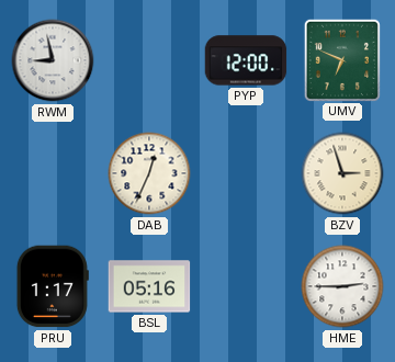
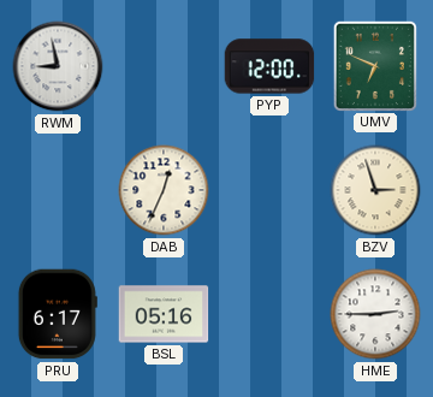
PRU: 1:17 -> 6:17
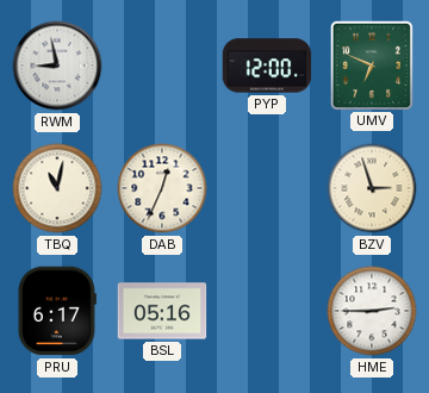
TBQ: none -> 11:02
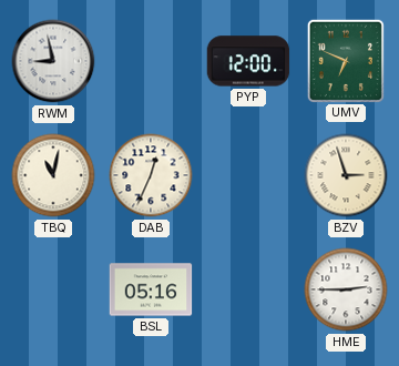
PRU: 6:17 -> none
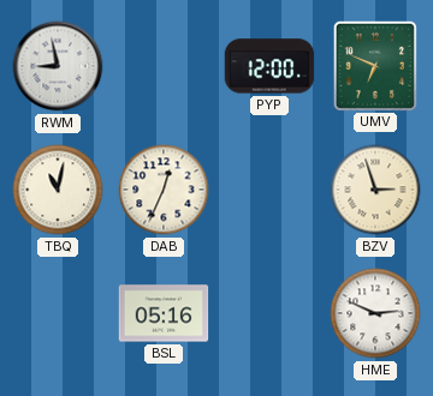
HME: 2:45 -> 2:49
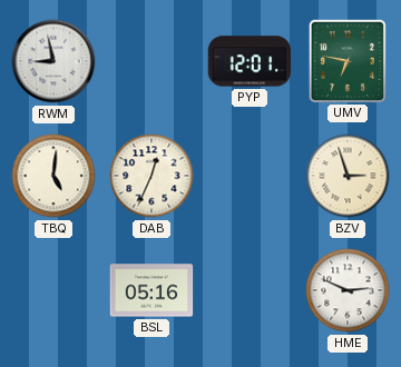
PYP: 12:00 -> 12:01
UMV: 6:49 -> 6:47
TBQ: 11:02 -> 5:01
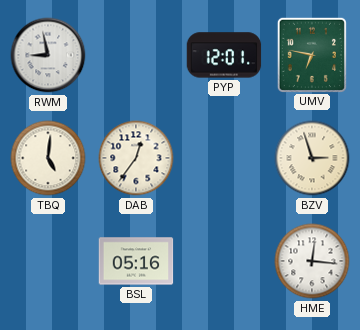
DAB: 12:34 -> 12:36
HME: 2:49 -> 12:16
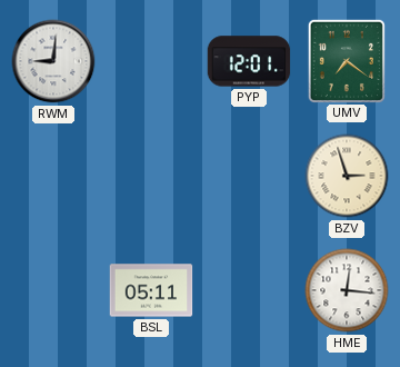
RWM: 8:58 -> 9:01
UMV: 6:47 -> 7:21
TBQ: 5:01 -> none
DAB: 12:36 -> none
BSL: 05:16 -> 05:11
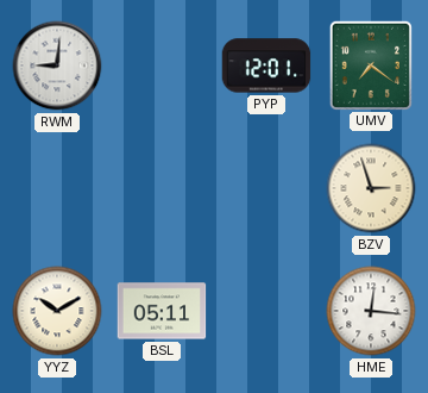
YYZ: none -> 10:10
